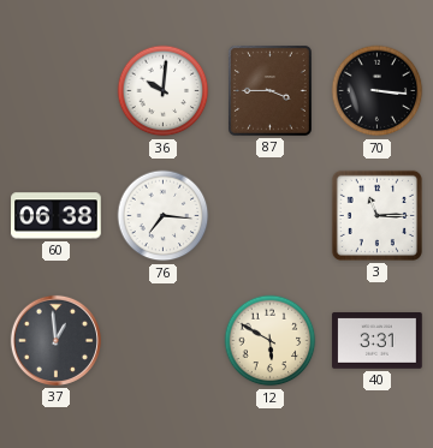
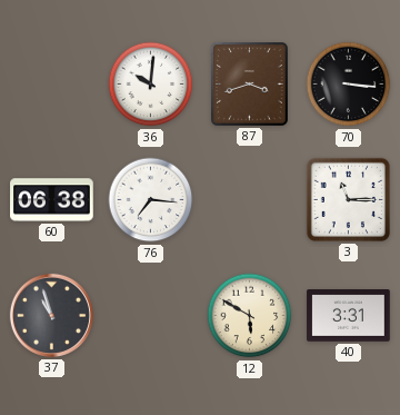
87: 3:45 -> 3:42
37: 12:59 -> 10:57
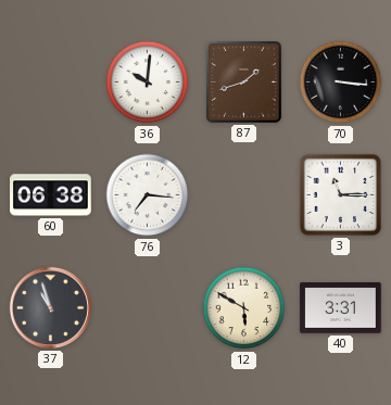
87: 3:42 -> 1:42
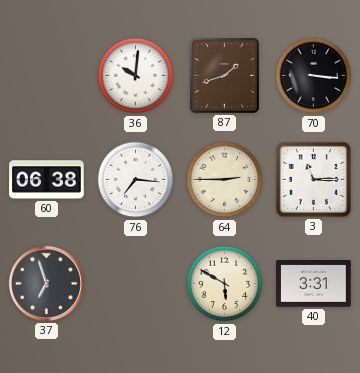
64: none -> 2:45
37: 10:57 -> 6:57
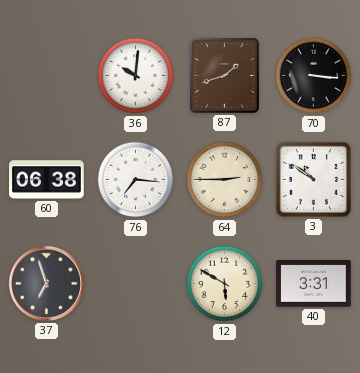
3: 11:15 -> 10:51
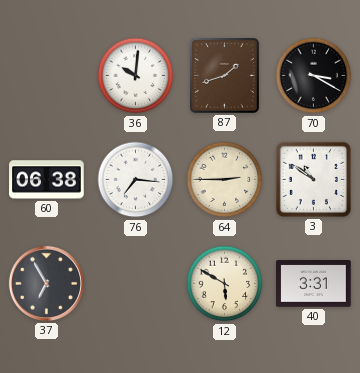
70: 3:16 -> 3:20
37: 6:57 -> 6:55
